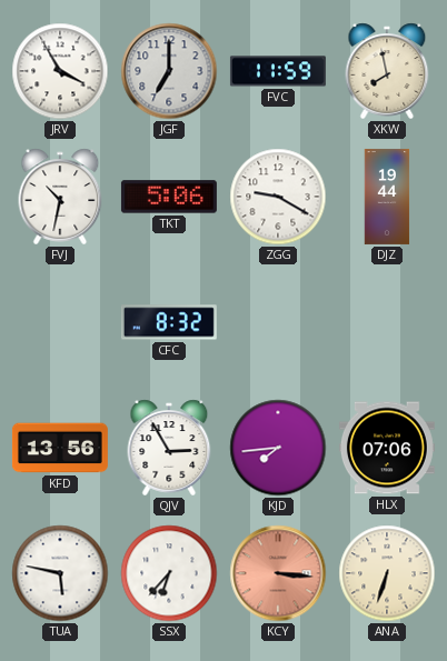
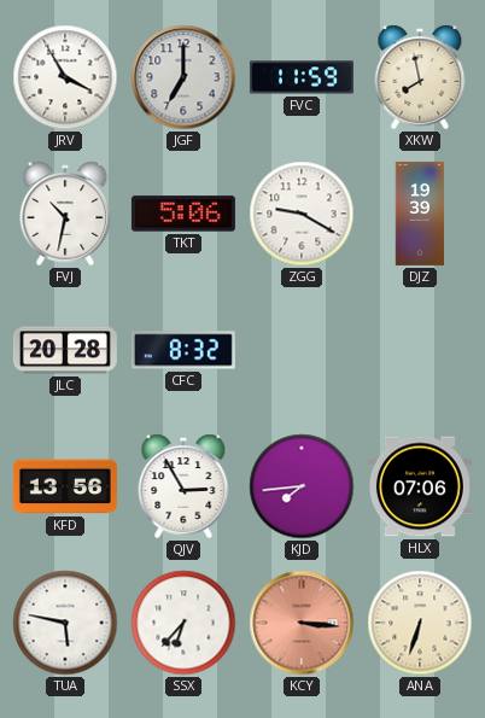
DJZ: 19:44 -> 19:39
JLC: none -> 20:28
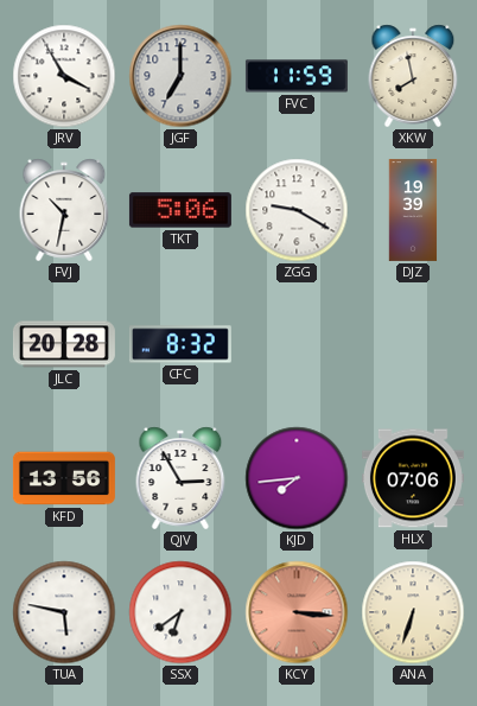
SSX: 6:37 -> 6:39
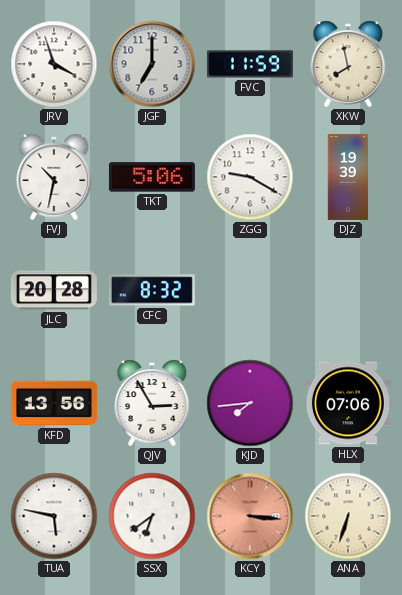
JRV: 3:55 -> 3:57
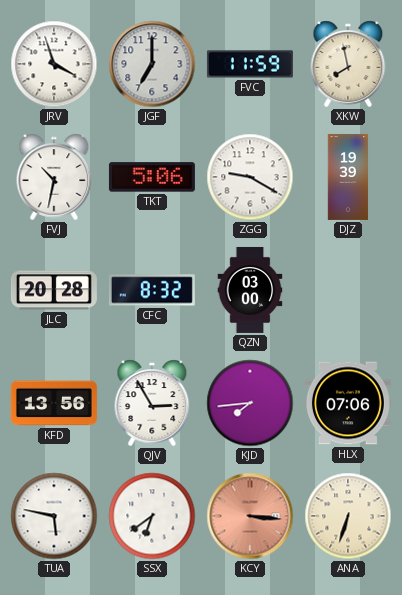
QZN: none -> 03:00
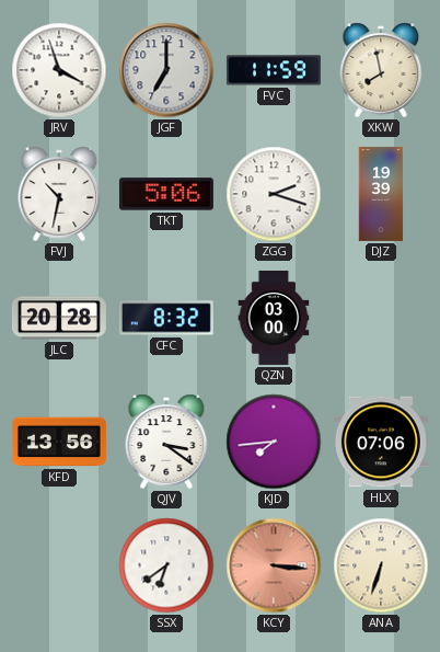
ZGG: 9:20 -> 2:18
QJV: 2:55 -> 3:21
TUA: 5:47 -> none
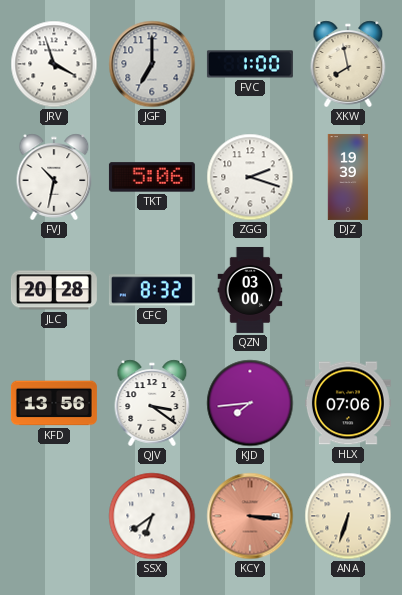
FVC: 11:59 -> 1:00
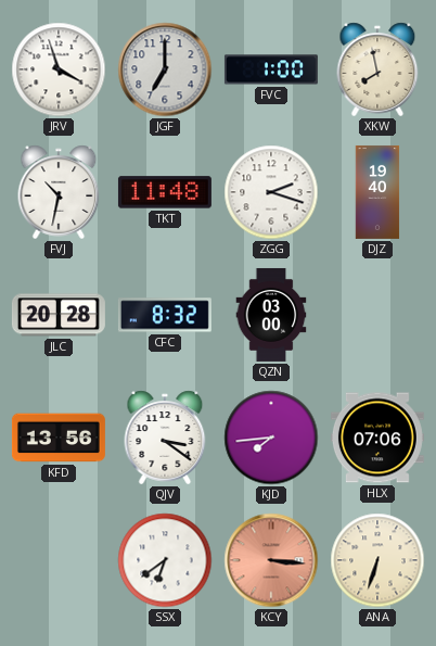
TKT: 5:06 -> 11:48
DJZ: 19:39 -> 19:40
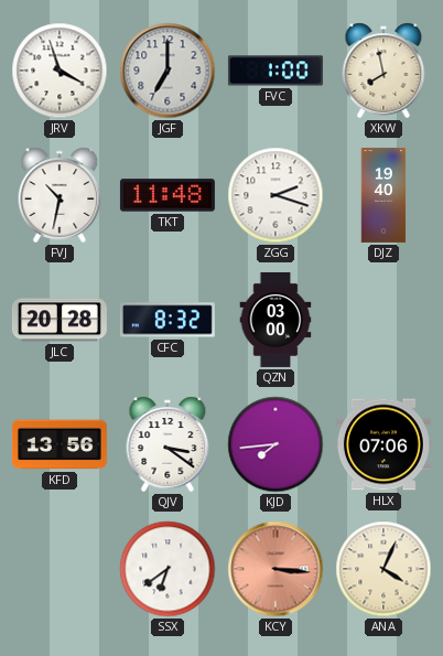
ANA: 6:33 -> 4:04
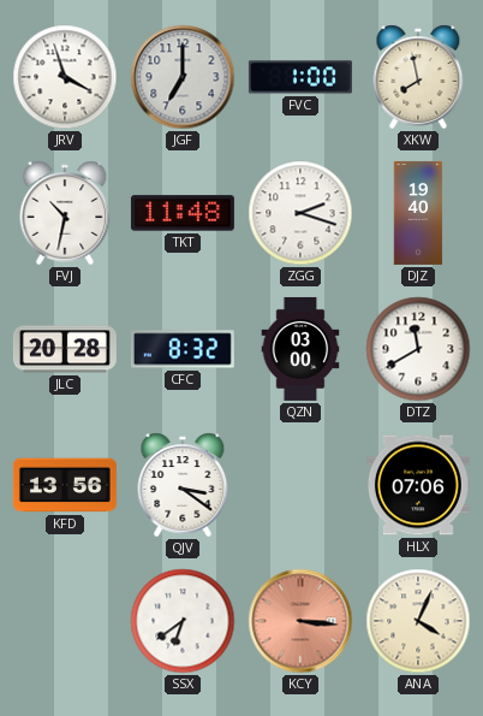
DTZ: none -> 11:40
KJD: 7:44 -> none
